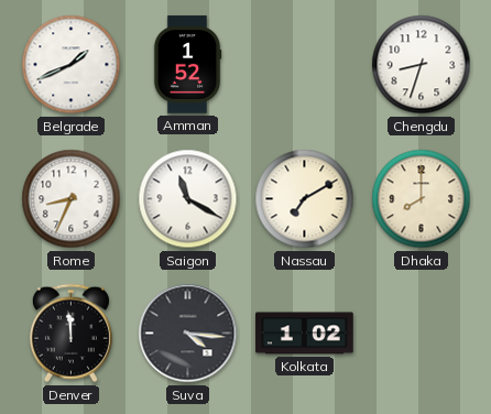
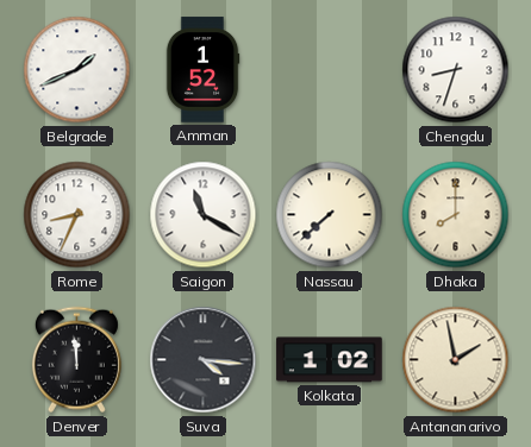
Nassau: 7:10 -> 7:38
Antananarivo: none -> 1:58
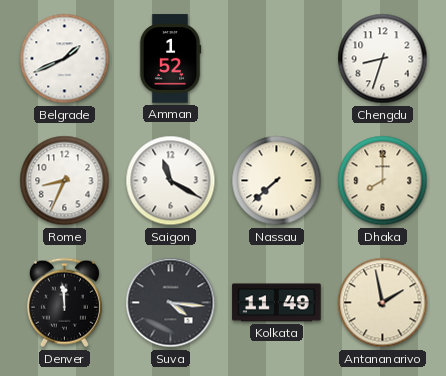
Kolkata: 1:02 -> 11:49
